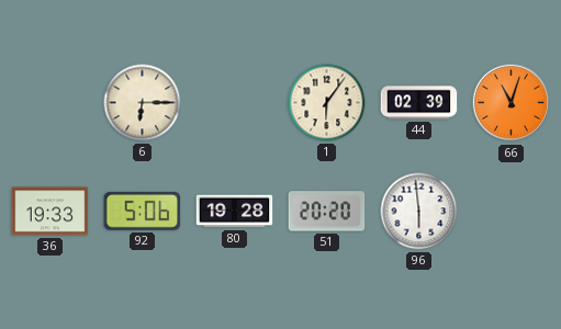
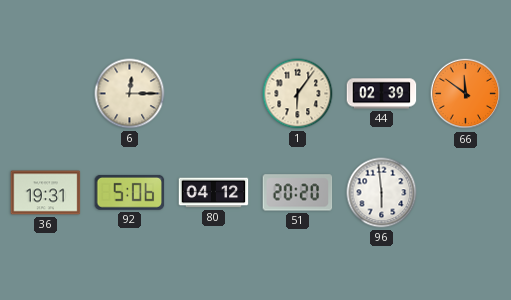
6: 6:15 -> 12:15
66: 11:03 -> 11:51
36: 19:33 -> 19:31
80: 19:28 -> 04:12
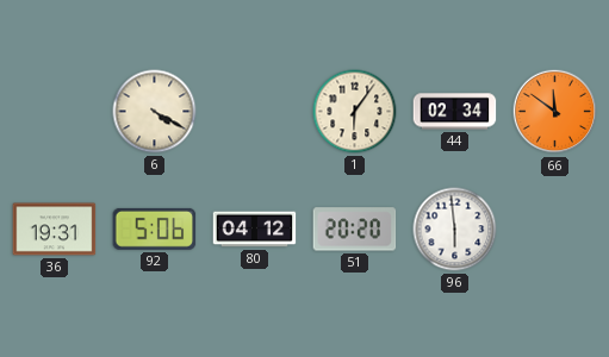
6: 12:15 -> 4:20
44: 02:39 -> 02:34
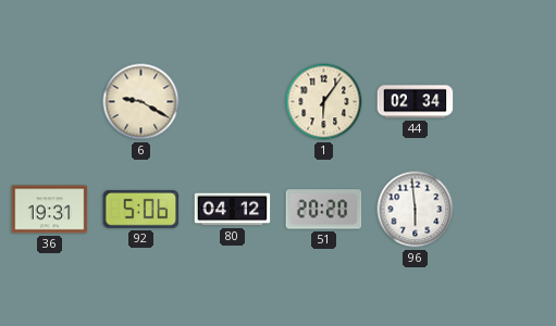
6: 4:20 -> 9:20
66: 11:51 -> none
